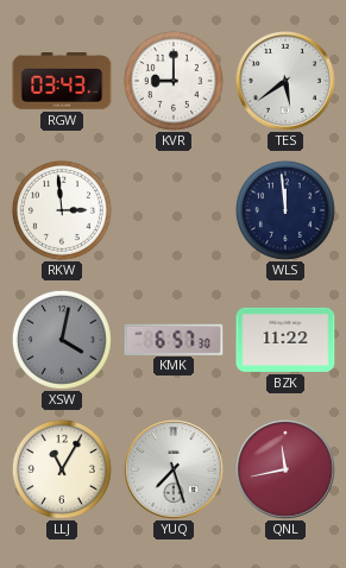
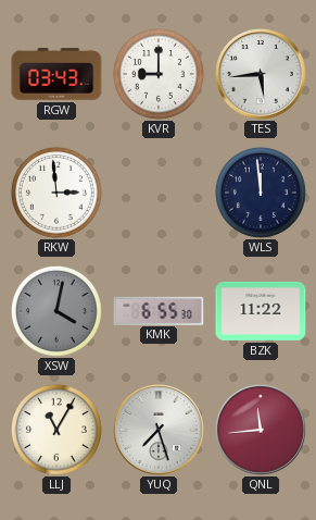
TES: 5:39 -> 5:44
KMK: 6:57 -> 6:55
QNL: 11:43 -> 11:44
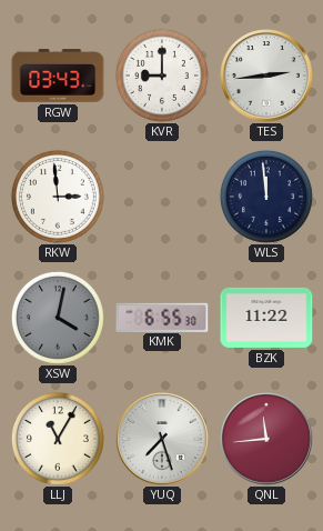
TES: 5:44 -> 2:44
